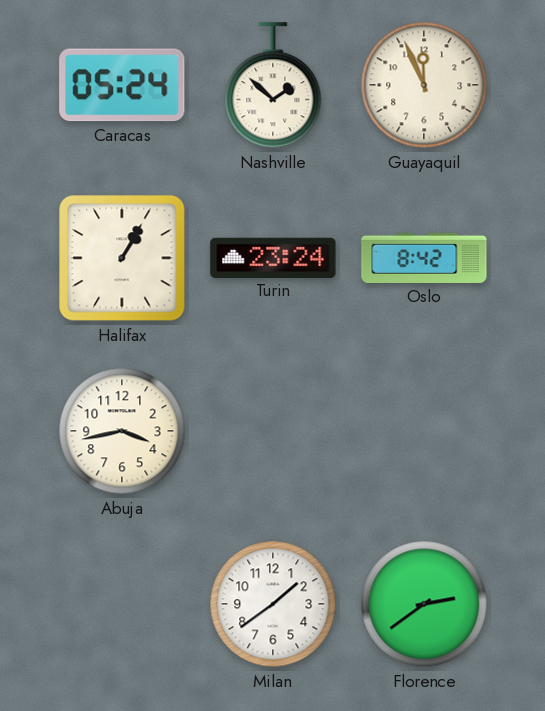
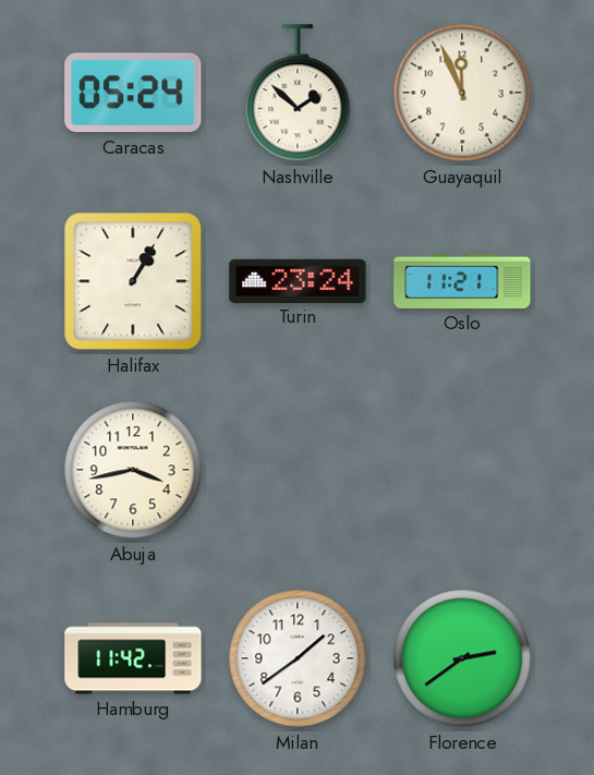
Oslo: 8:42 -> 11:21
Hamburg: none -> 11:42
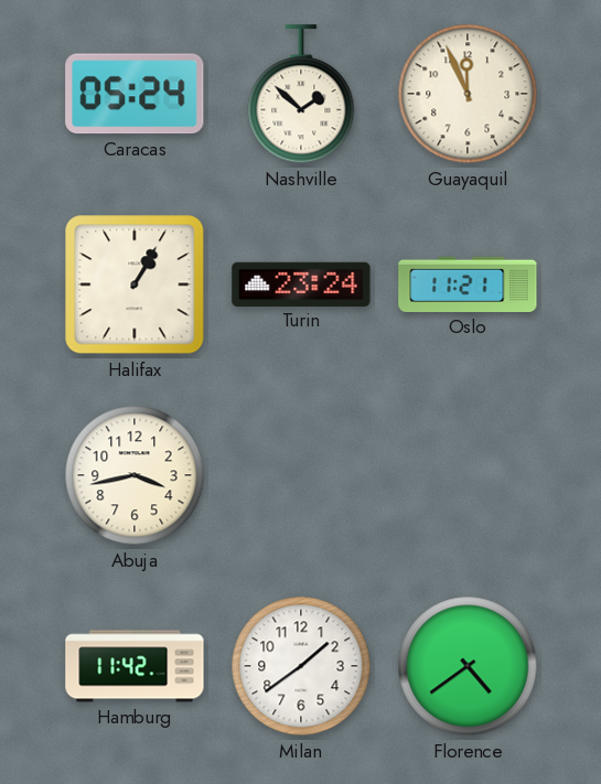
Florence: 2:39 -> 4:39
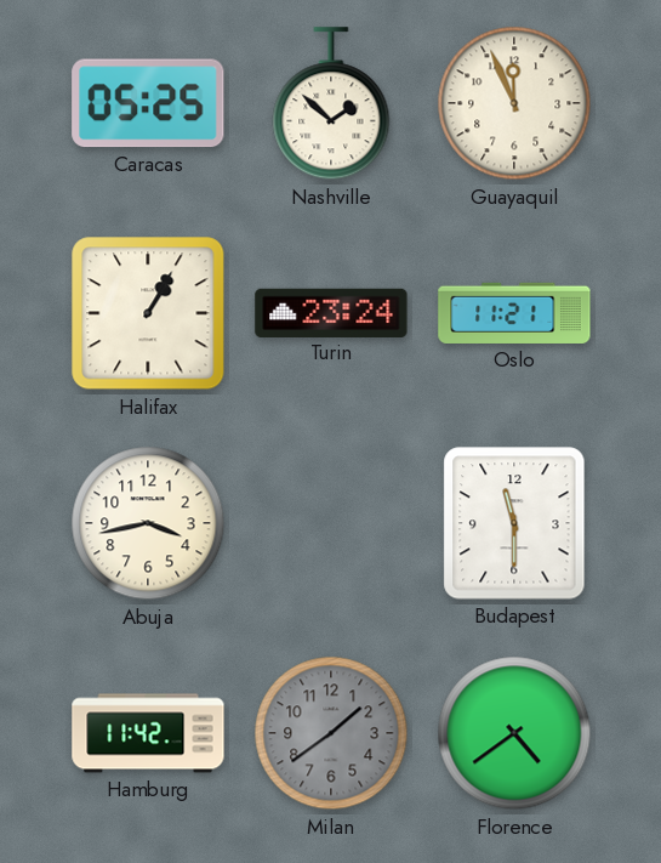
Caracas: 05:24 -> 05:25
Budapest: none -> 11:30
Milan dial: white -> grey
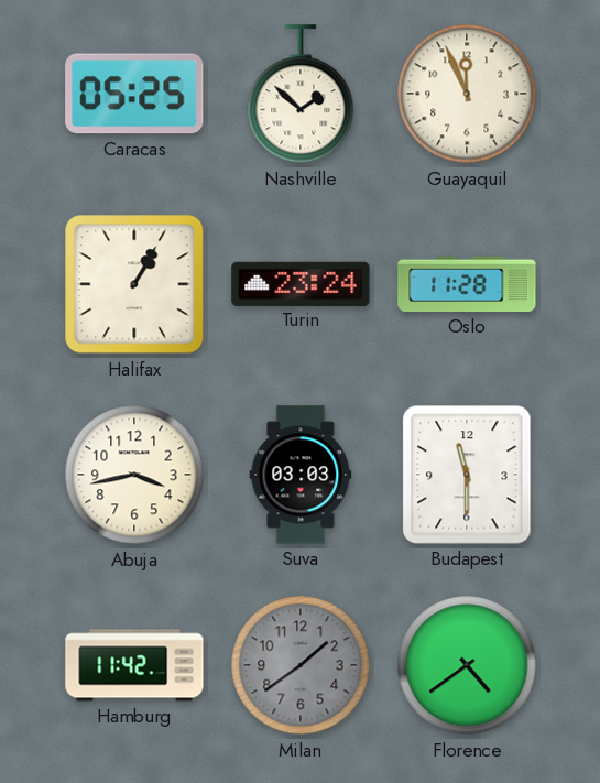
Oslo: 11:21 -> 11:28
Suva: none -> 03:03
